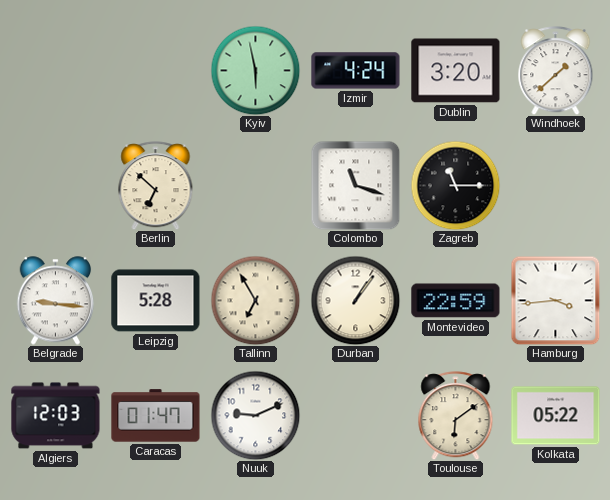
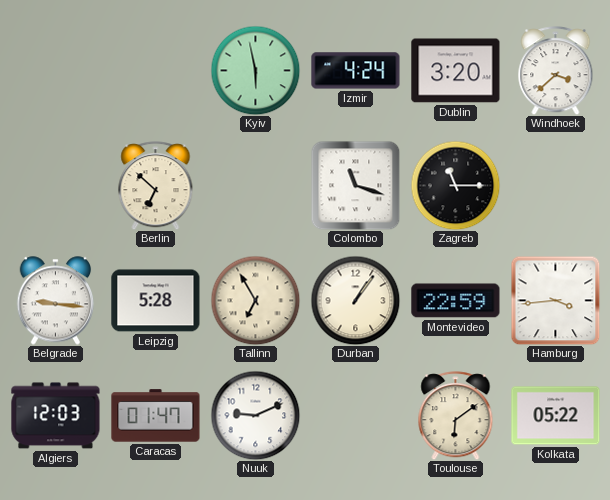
Windhoek: 1:38 -> 3:38
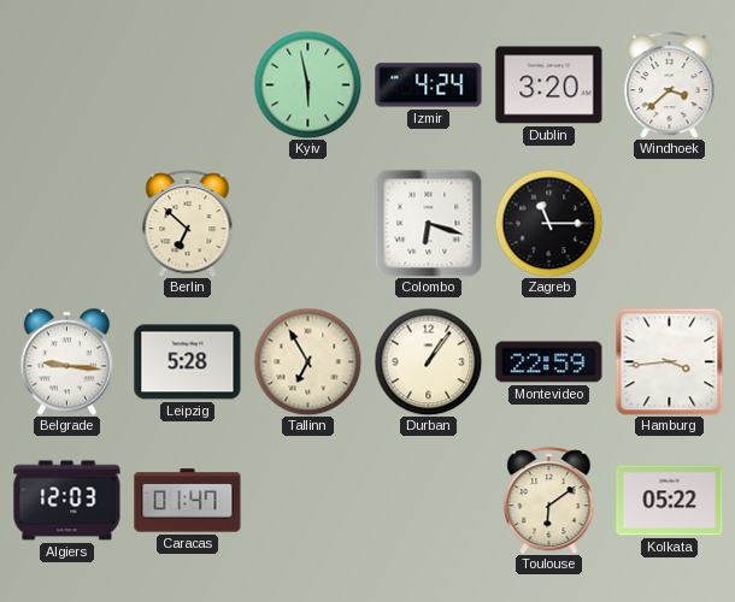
Colombo: 11:18 -> 6:18
Nuuk: 9:11 -> none
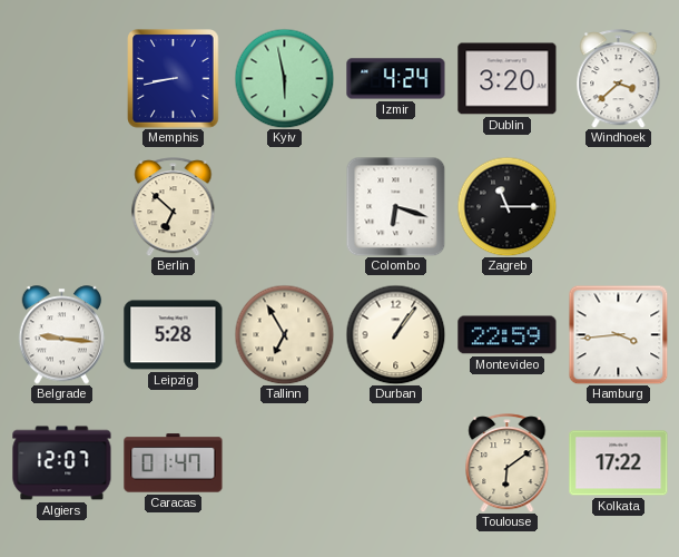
Memphis: none -> 8:43
Algiers: 12:03 -> 12:07
Kolkata: 05:22 -> 17:22
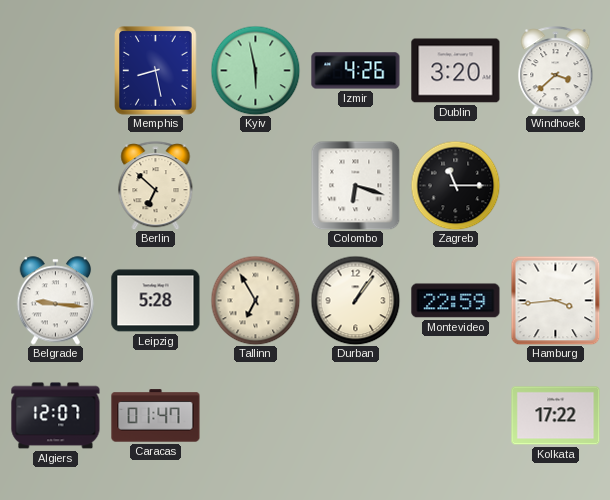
Memphis: 8:43 -> 8:28
Izmir: 4:24 -> 4:26
Toulouse: 6:09 -> none
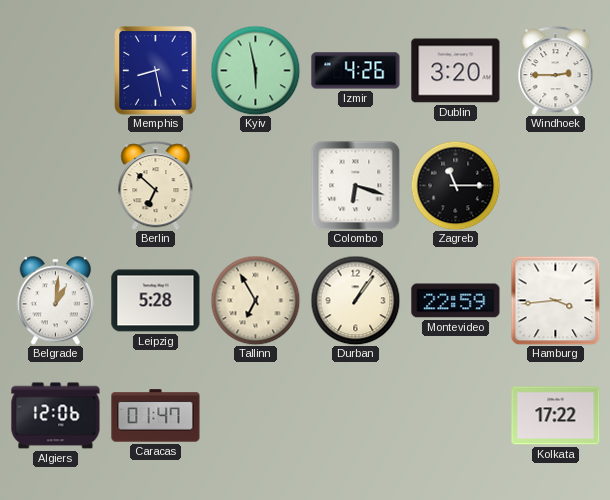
Windhoek: 3:38 -> 2:45
Belgrade: 9:16 -> 1:01
Algiers: 12:07 -> 12:06
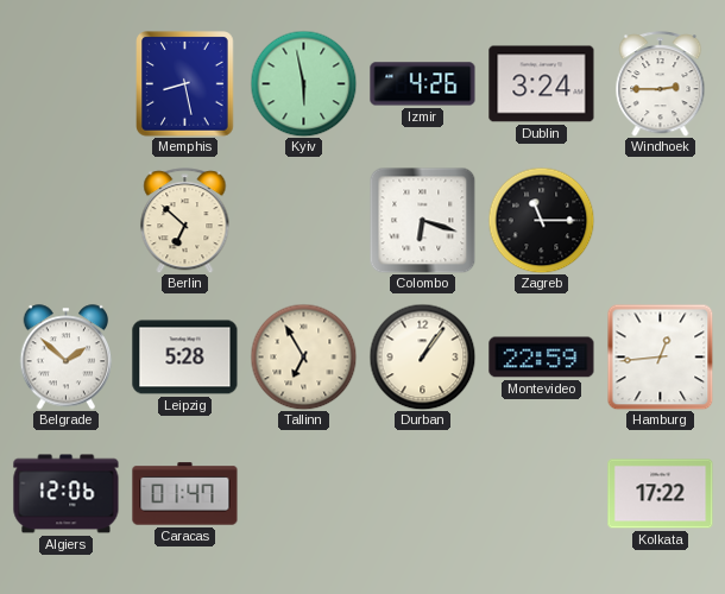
Dublin: 3:20 -> 3:24
Belgrade: 1:01 -> 1:52
Hamburg: 3:44 -> 12:44
